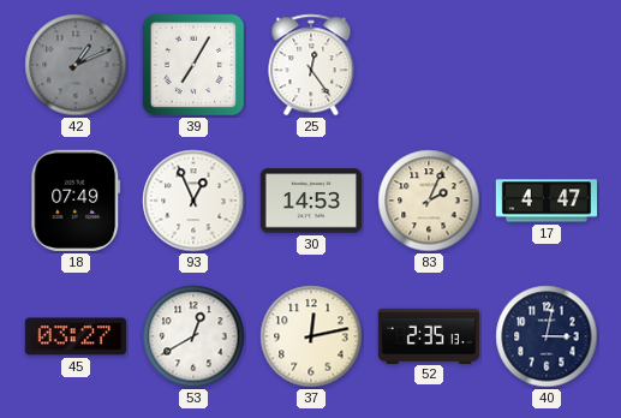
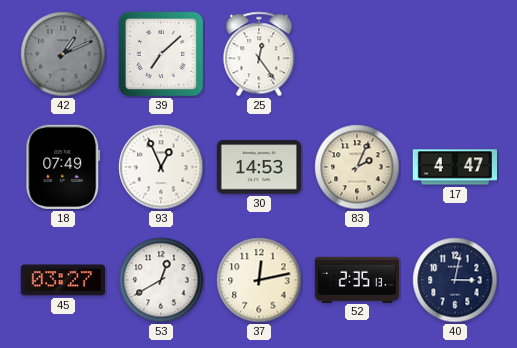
39: 7:05 -> 7:08
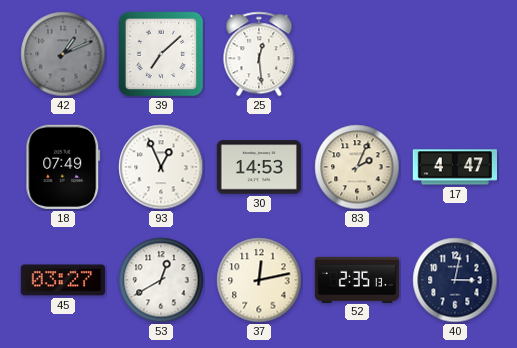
25: 12:24 -> 12:29
